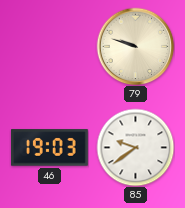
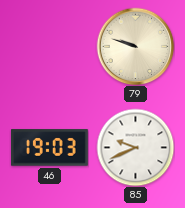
85: 9:39 -> 9:41
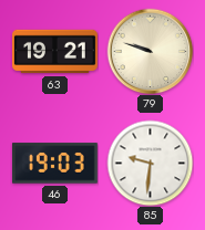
63: none -> 19:21
85: 9:41 -> 9:31
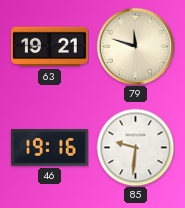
79: 9:48 -> 11:48
46: 19:03 -> 19:16
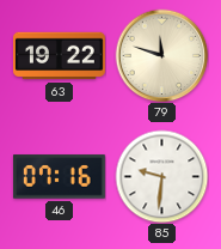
63: 19:21 -> 19:22
46: 19:16 -> 07:16
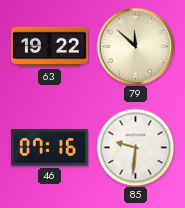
79: 11:48 -> 11:52
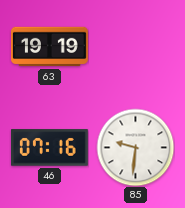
63: 19:22 -> 19:19
79: 11:52 -> none
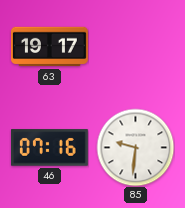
63: 19:19 -> 19:17
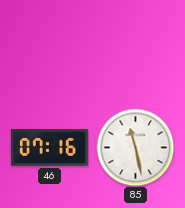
63: 19:17 -> none
85: 9:31 -> 11:28
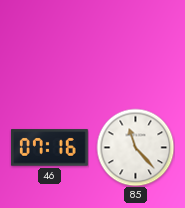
85: 11:28 -> 11:23
